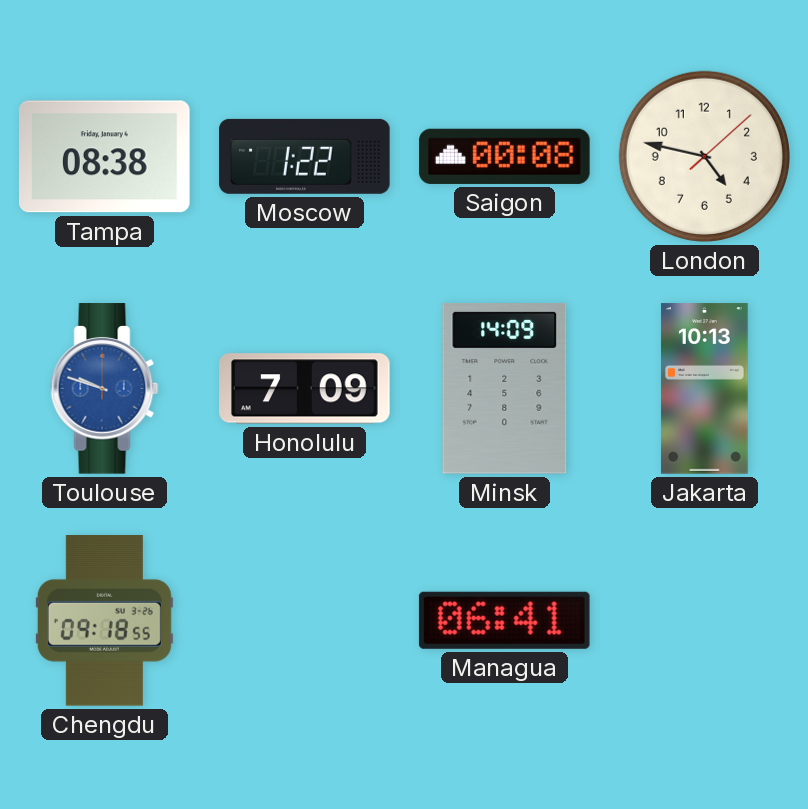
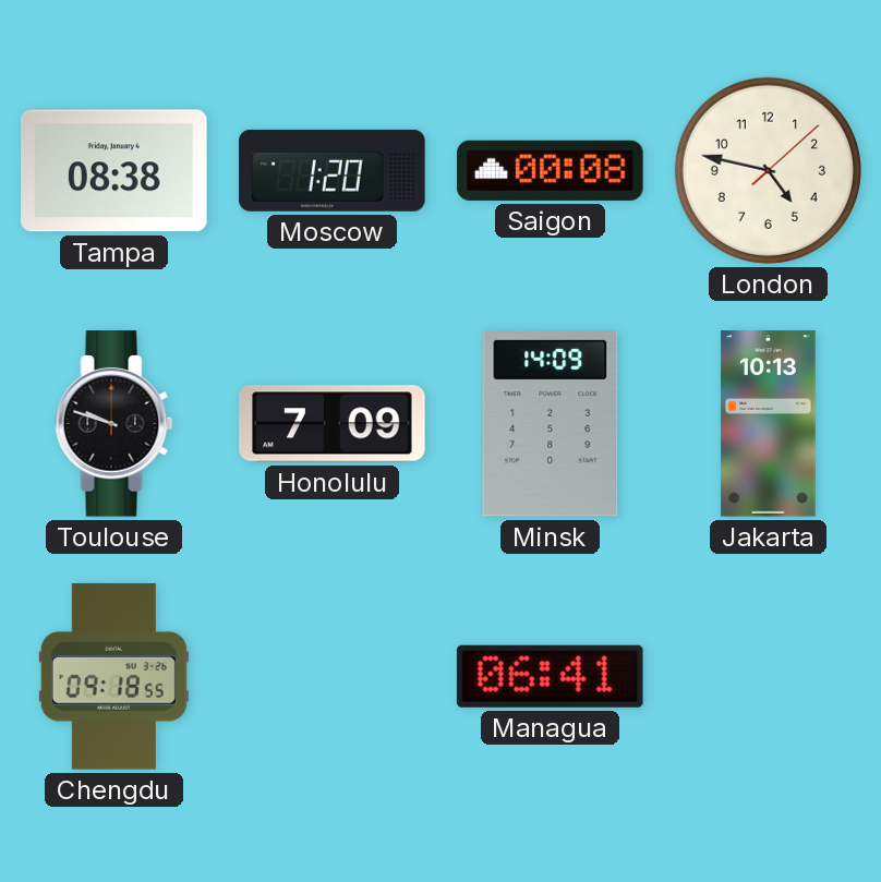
Moscow: 1:22 -> 1:20
Toulouse dial: blue -> black
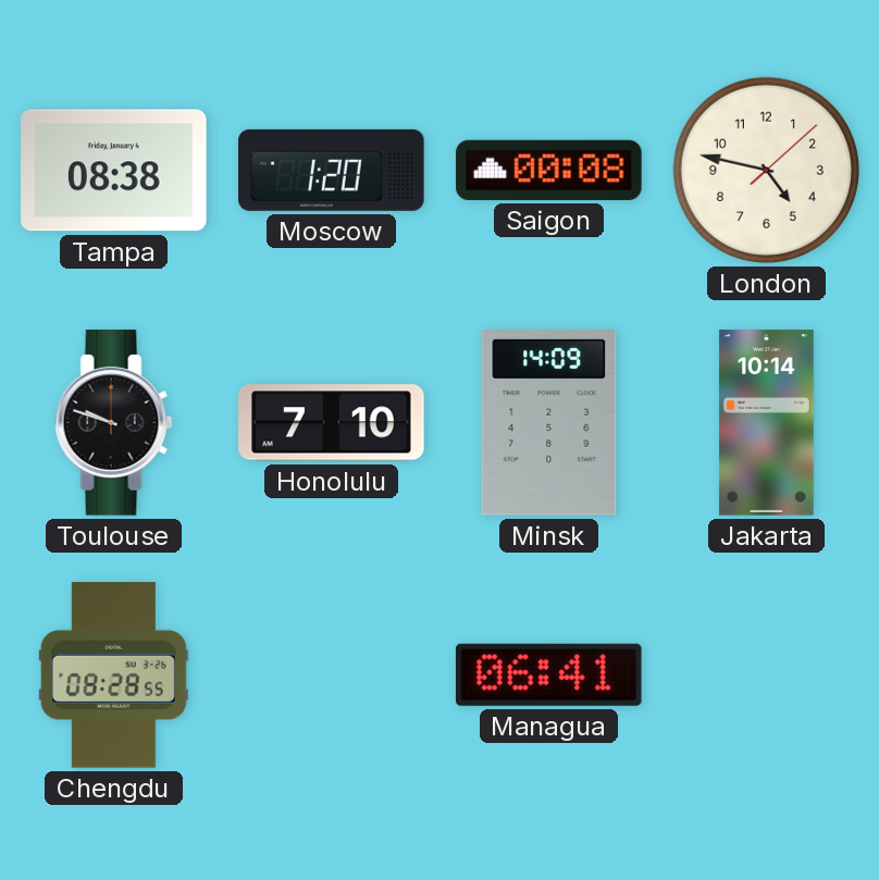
Honolulu: 7:09 -> 7:10
Jakarta: 10:13 -> 10:14
Chengdu: 09:18 -> 08:28
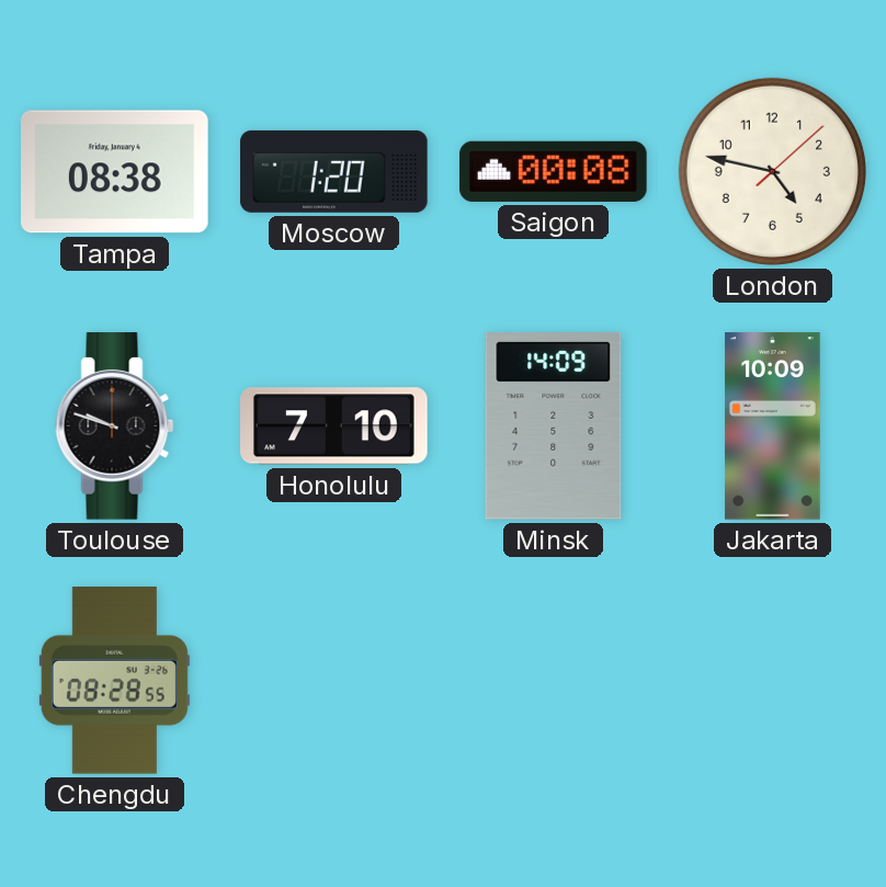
Jakarta: 10:14 -> 10:09
Managua: 06:41 -> none
